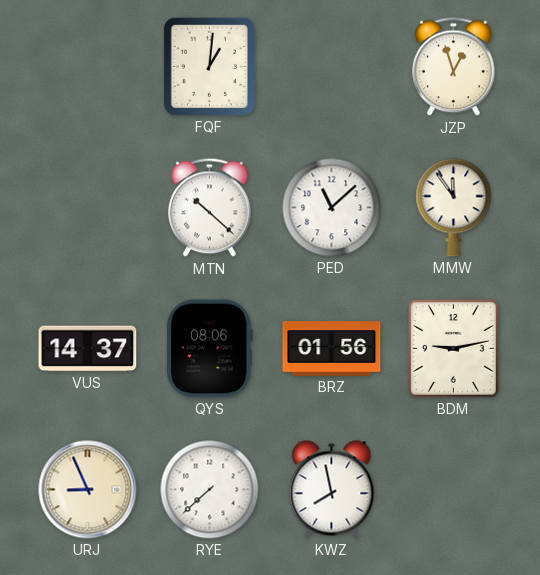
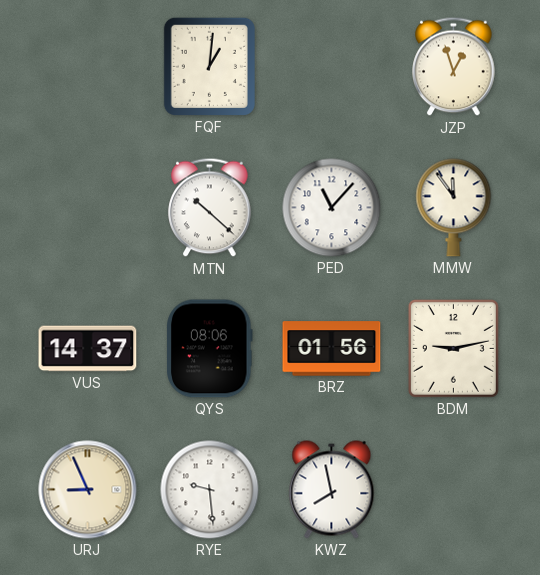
PED: 11:08 -> 11:07
RYE: 7:38 -> 9:29
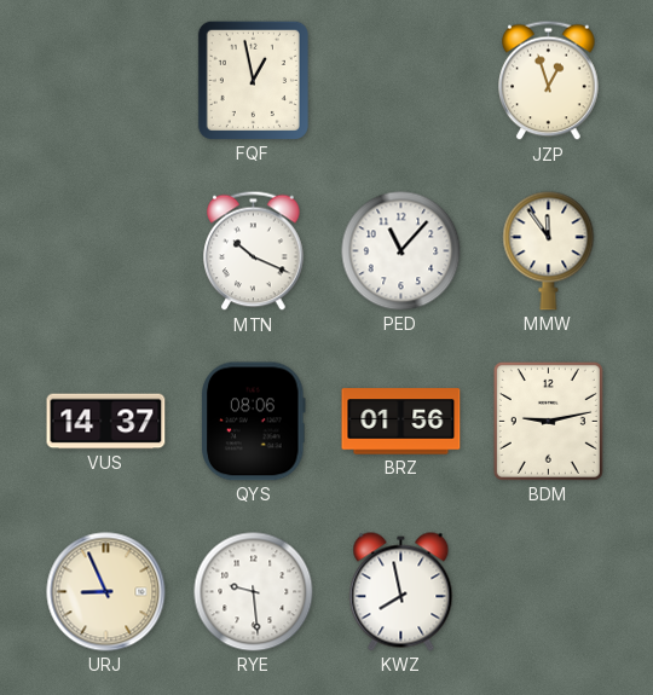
FQF: 1:01 -> 12:58
MTN: 10:22 -> 10:19
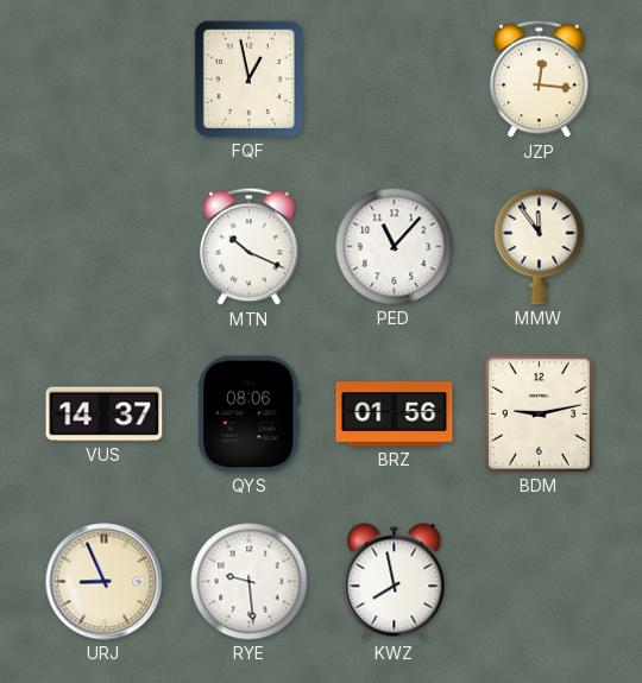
JZP: 12:57 -> 12:16
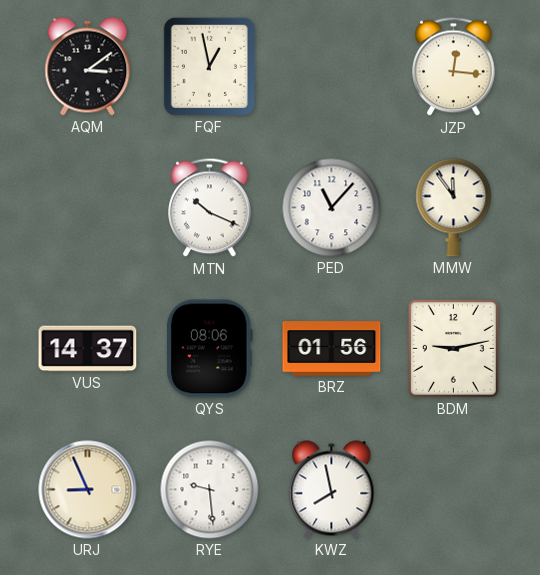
AQM: none -> 3:09
